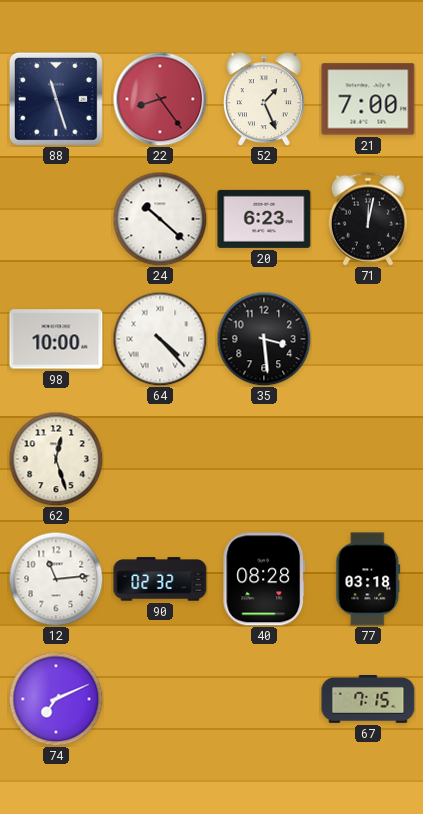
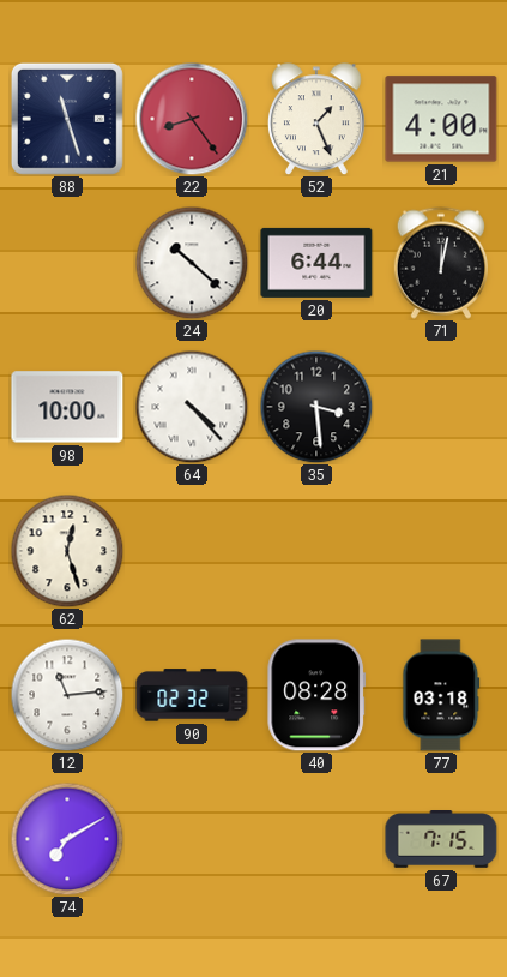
21: 7:00 -> 4:00
20: 6:23 -> 6:44
74: 7:11 -> 7:10
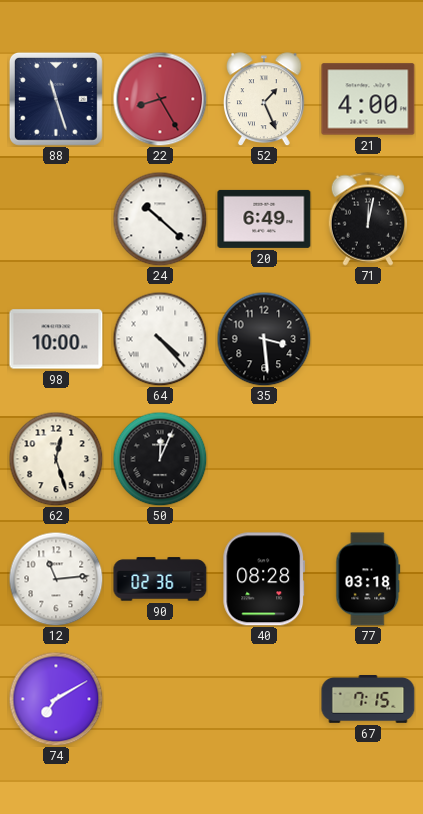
22: 8:24 -> 8:25
20: 6:44 -> 6:49
50: none -> 12:04
90: 02:32 -> 02:36
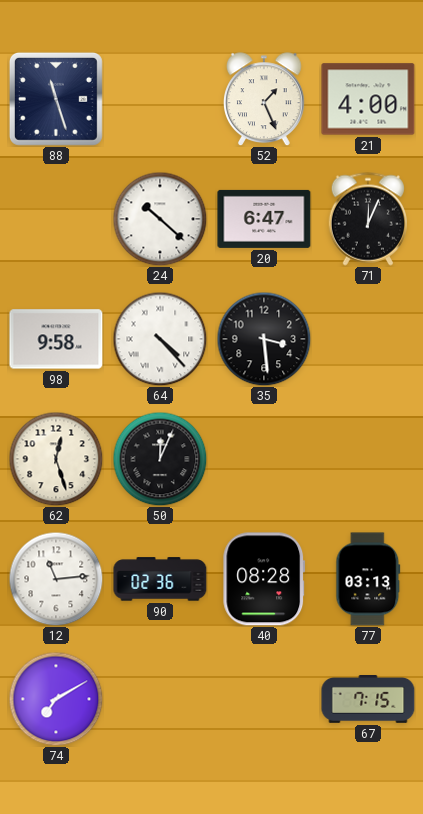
22: 8:25 -> none
20: 6:49 -> 6:47
71: 12:02 -> 12:04
98: 10:00 -> 9:58
77: 03:18 -> 03:13
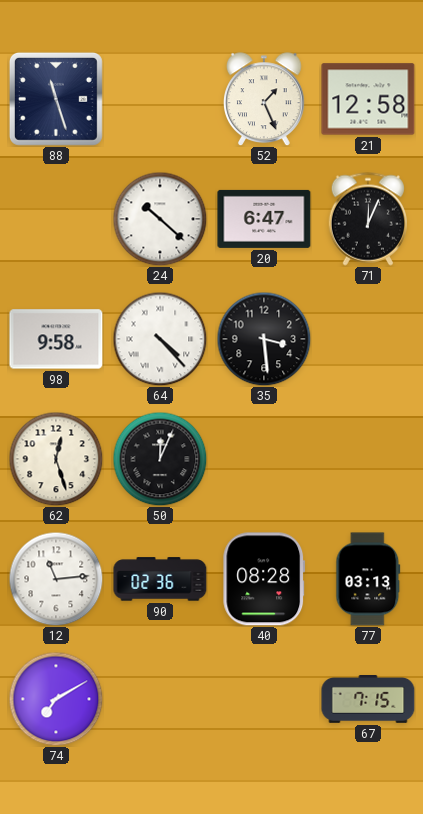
21: 4:00 -> 12:58
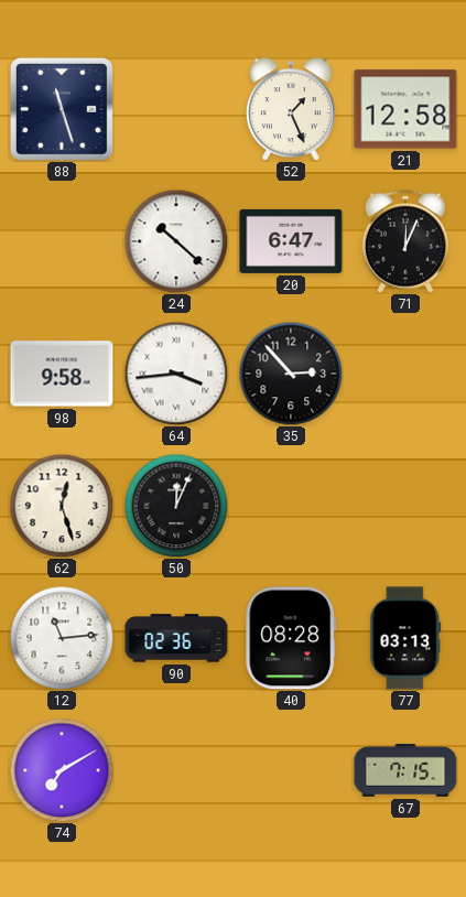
64: 4:23 -> 3:44
35: 3:29 -> 2:53
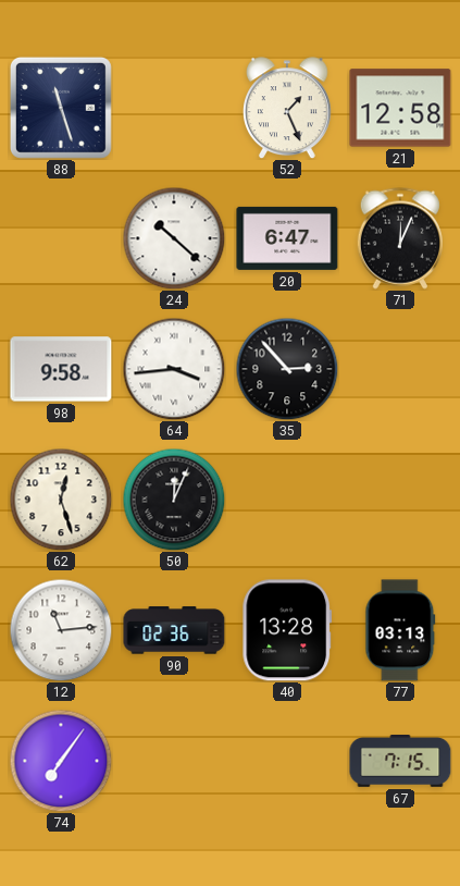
40: 08:28 -> 13:28
74: 7:10 -> 7:06
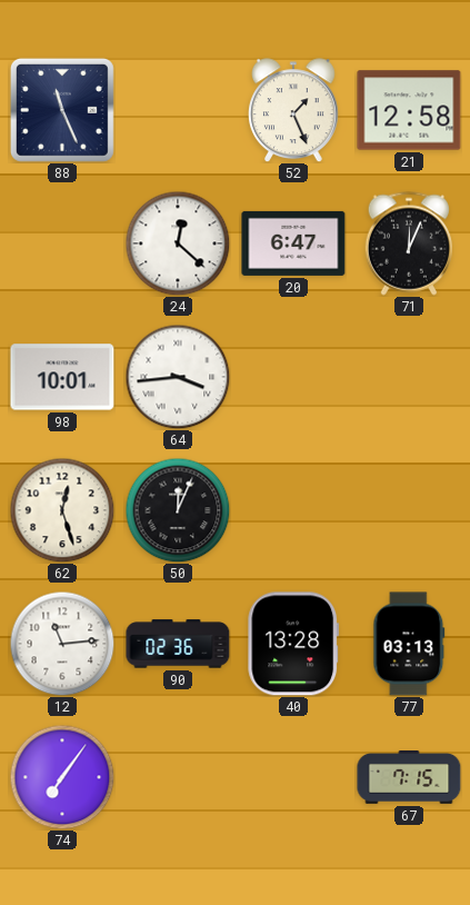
88: 11:27 -> 11:26
24: 10:22 -> 12:22
98: 9:58 -> 10:01
35: 2:53 -> none
